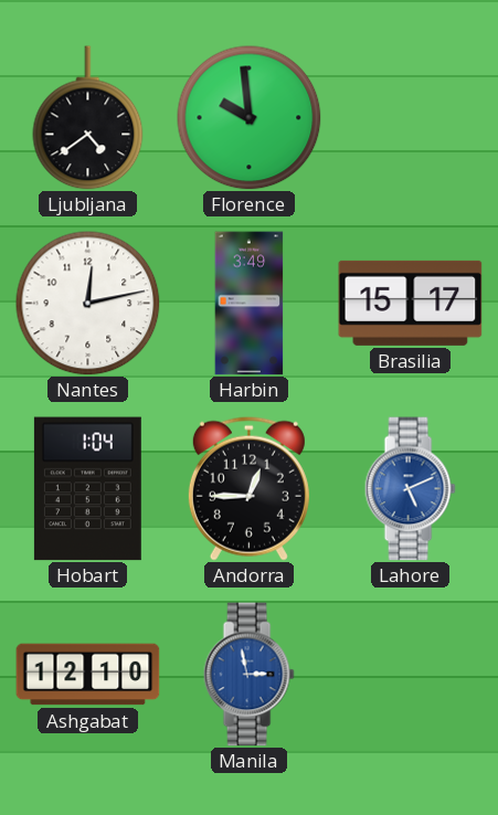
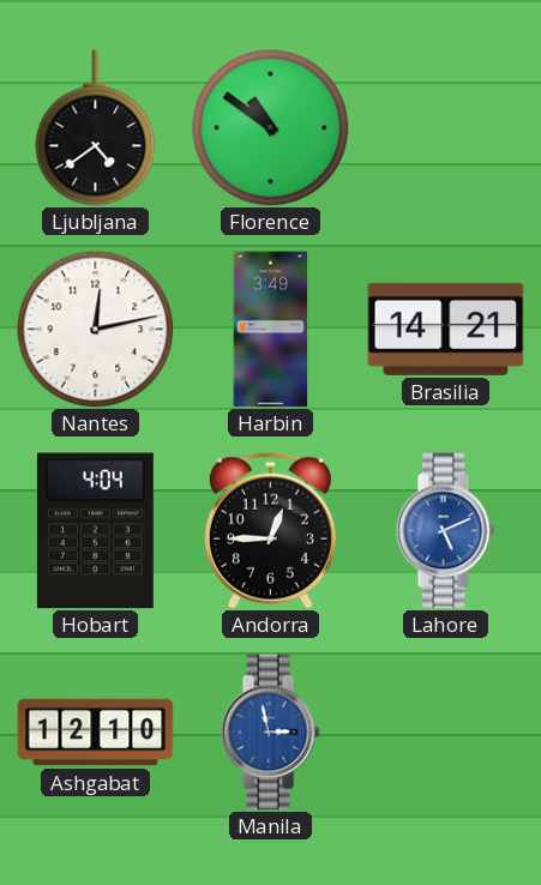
Florence: 9:59 -> 10:51
Brasilia: 15:17 -> 14:21
Hobart: 1:04 -> 4:04
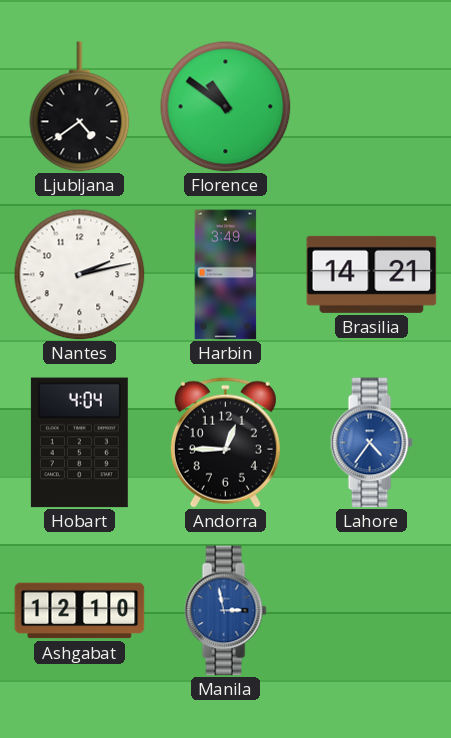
Nantes: 12:13 -> 2:13
Lahore: 5:11 -> 4:36
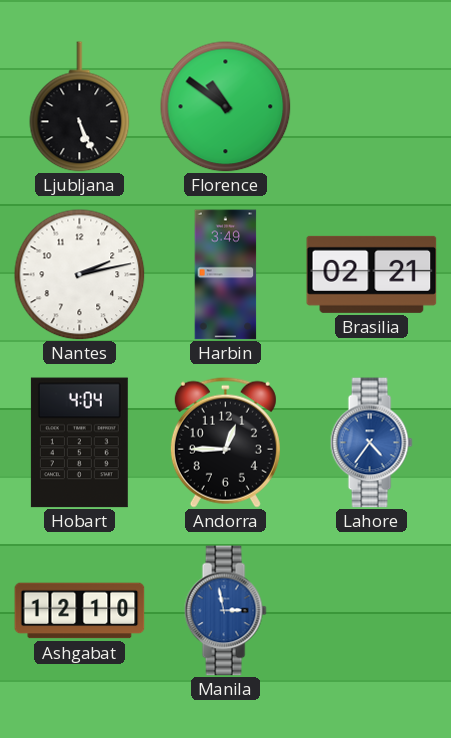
Ljubljana: 4:39 -> 5:26
Brasilia: 14:21 -> 02:21
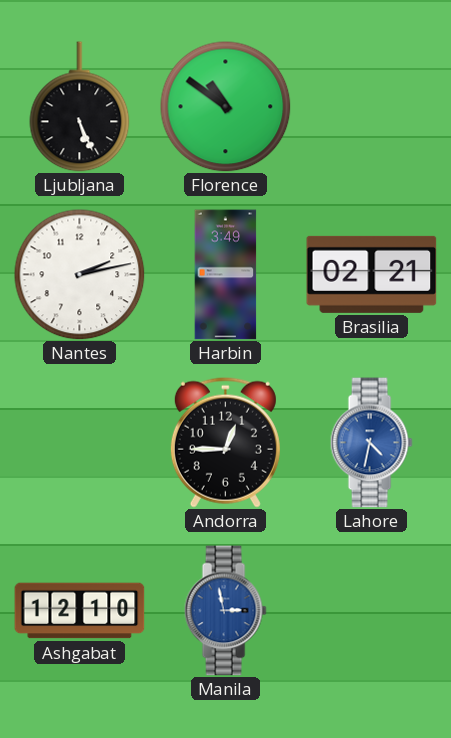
Hobart: 4:04 -> none
Lahore: 4:36 -> 4:32
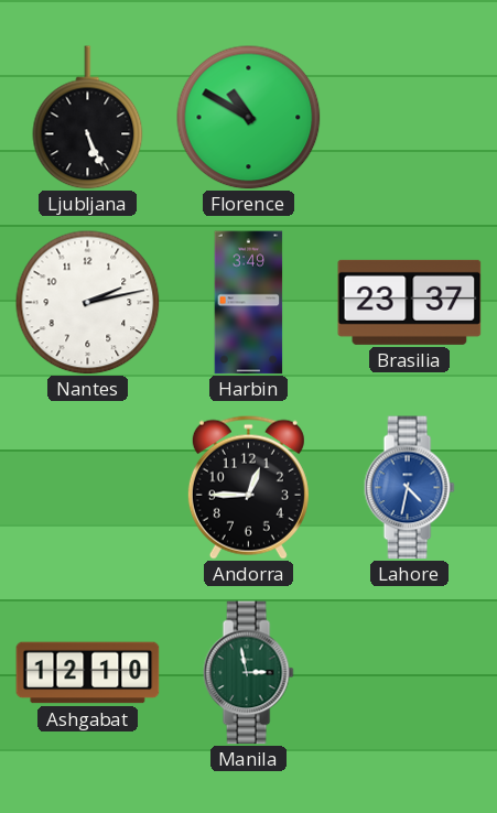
Florence: 10:51 -> 10:50
Brasilia: 02:21 -> 23:37
Manila dial: blue -> green
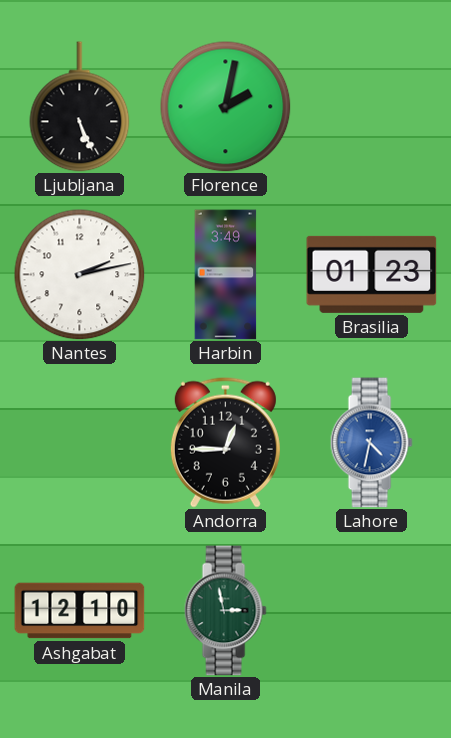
Florence: 10:50 -> 2:02
Brasilia: 23:37 -> 01:23
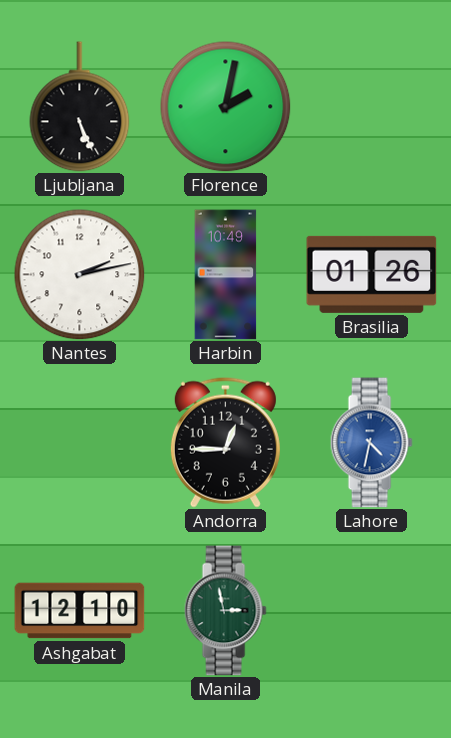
Harbin: 3:49 -> 10:49
Brasilia: 01:23 -> 01:26
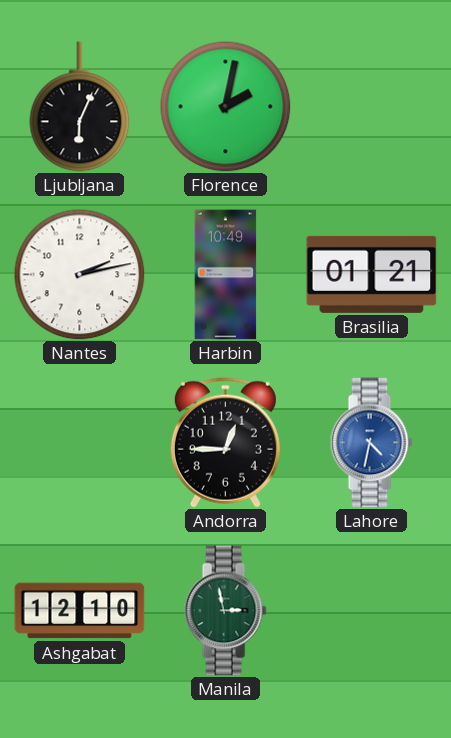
Ljubljana: 5:26 -> 6:04
Brasilia: 01:26 -> 01:21
